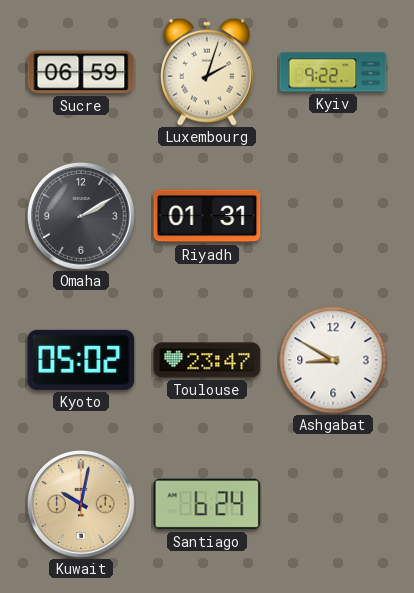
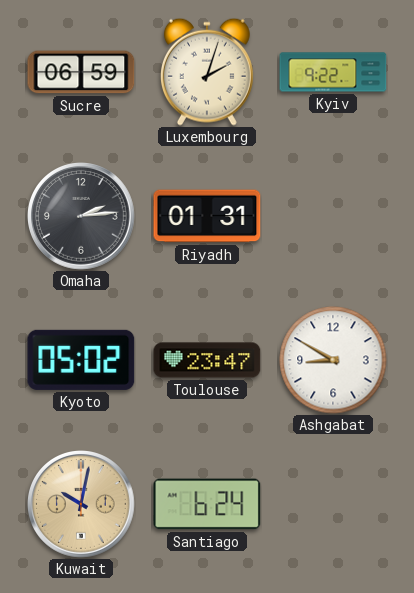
Omaha: 2:10 -> 2:14
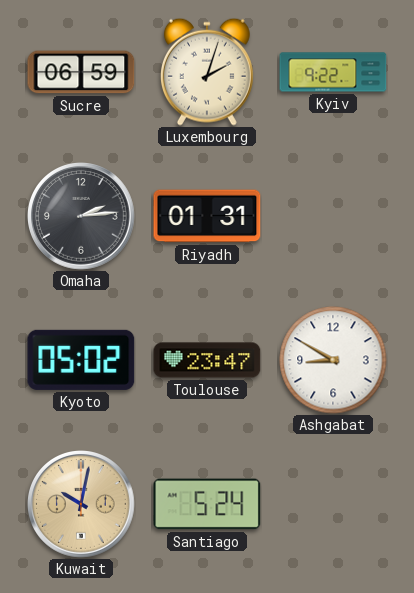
Santiago: 6:24 -> 5:24
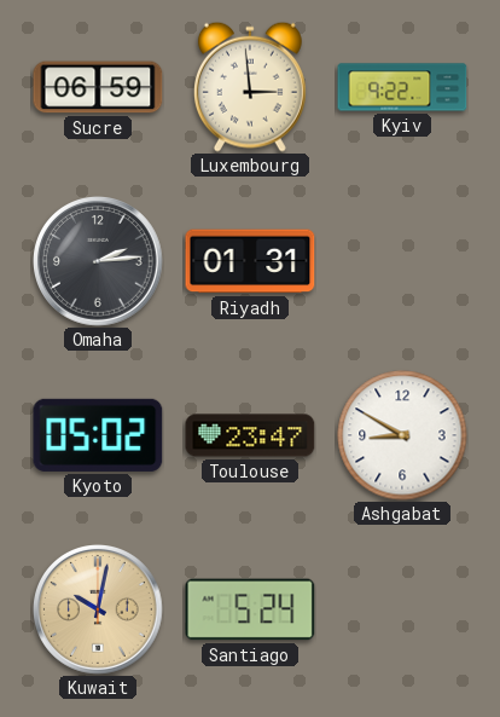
Luxembourg: 2:03 -> 2:59
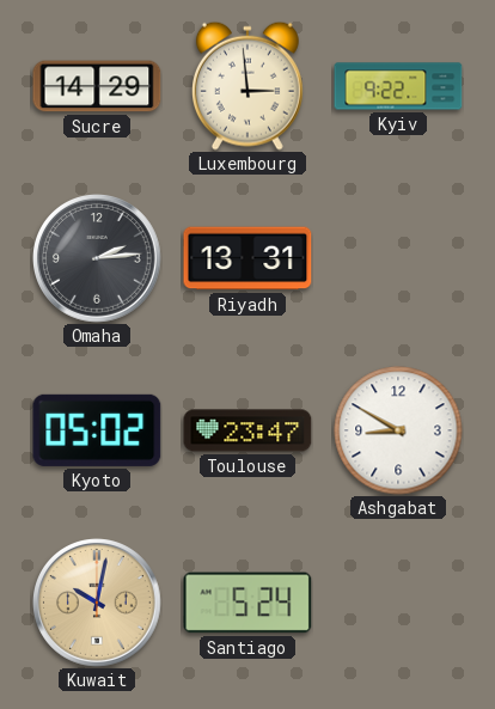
Sucre: 06:59 -> 14:29
Riyadh: 01:31 -> 13:31
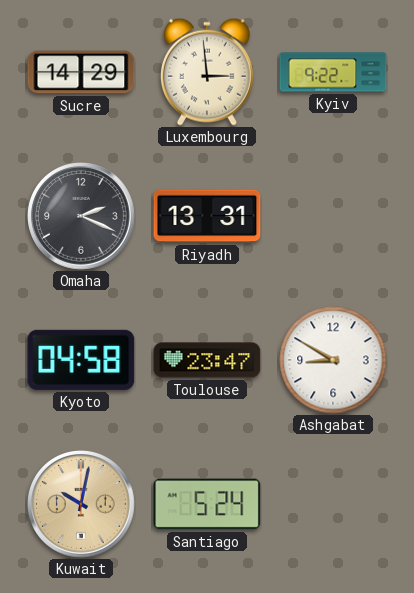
Omaha: 2:14 -> 2:19
Kyoto: 05:02 -> 04:58
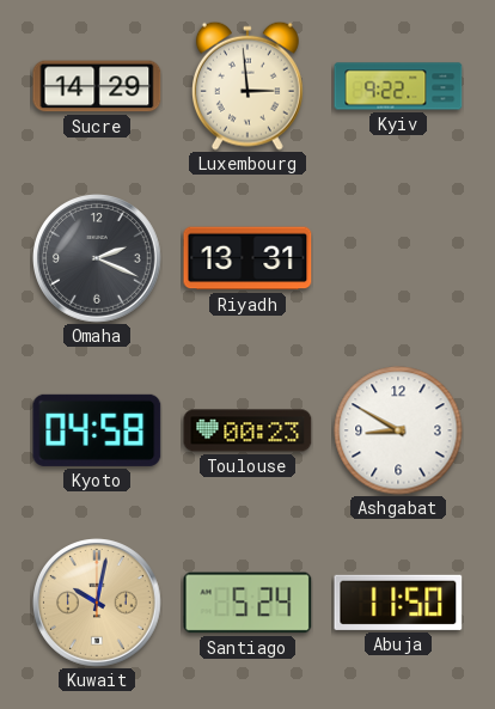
Toulouse: 23:47 -> 00:23
Abuja: none -> 11:50
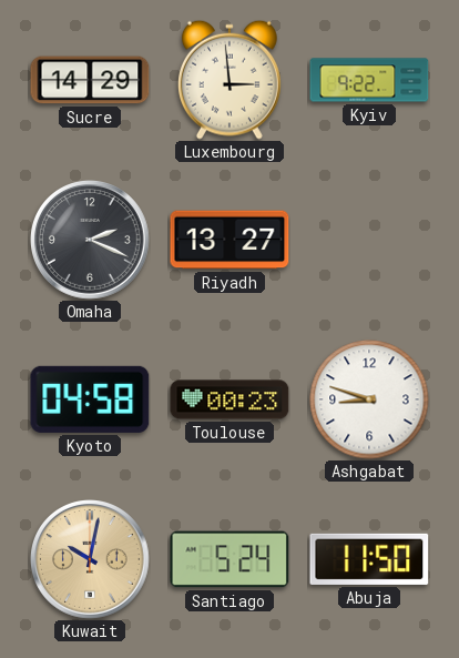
Riyadh: 13:31 -> 13:27
Ashgabat: 8:50 -> 8:48
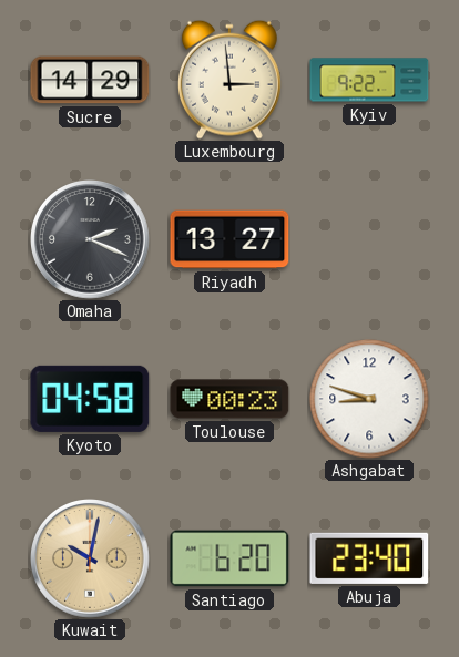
Santiago: 5:24 -> 6:20
Abuja: 11:50 -> 23:40
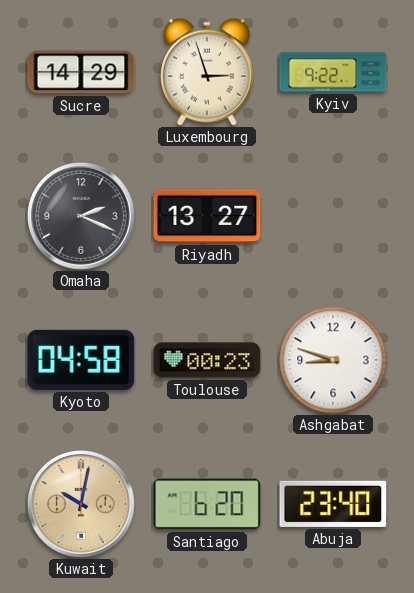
Luxembourg: 2:59 -> 2:57
